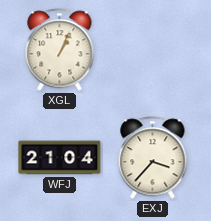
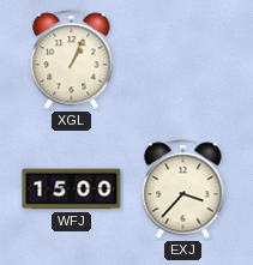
WFJ: 21:04 -> 15:00
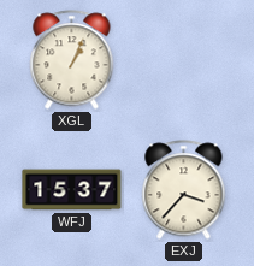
WFJ: 15:00 -> 15:37
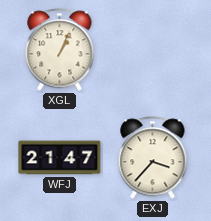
WFJ: 15:37 -> 21:47
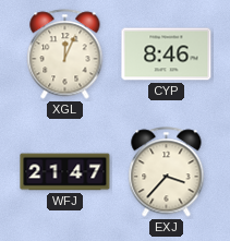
XGL: 1:04 -> 12:04
CYP: none -> 8:46
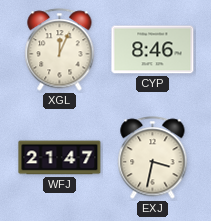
EXJ: 3:37 -> 3:32
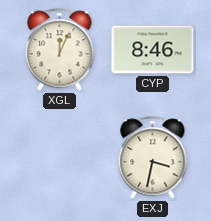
WFJ: 21:47 -> none
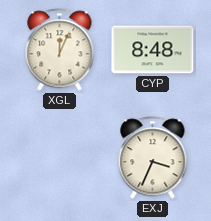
CYP: 8:46 -> 8:48
EXJ: 3:32 -> 3:34
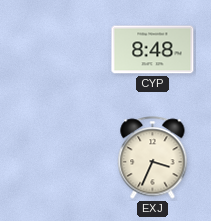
XGL: 12:04 -> none
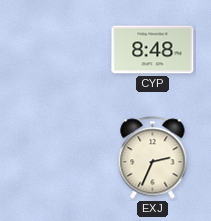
EXJ: 3:34 -> 2:34
